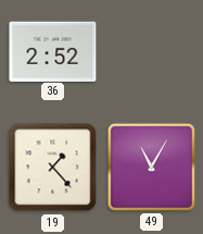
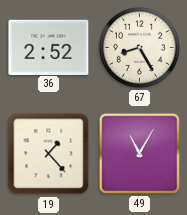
67: none -> 8:25
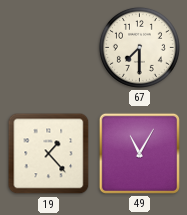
36: 2:52 -> none
67: 8:25 -> 7:30
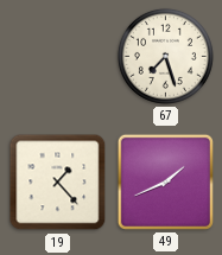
67: 7:30 -> 7:27
49: 11:05 -> 1:41
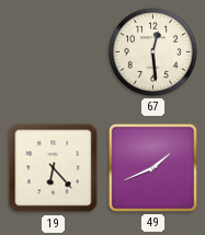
67: 7:27 -> 12:29
19: 1:23 -> 6:23
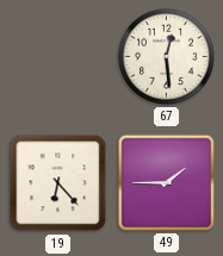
49: 1:41 -> 1:45
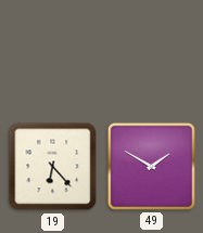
67: 12:29 -> none
49: 1:45 -> 1:50
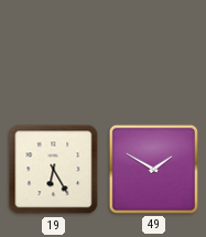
19: 6:23 -> 6:25
